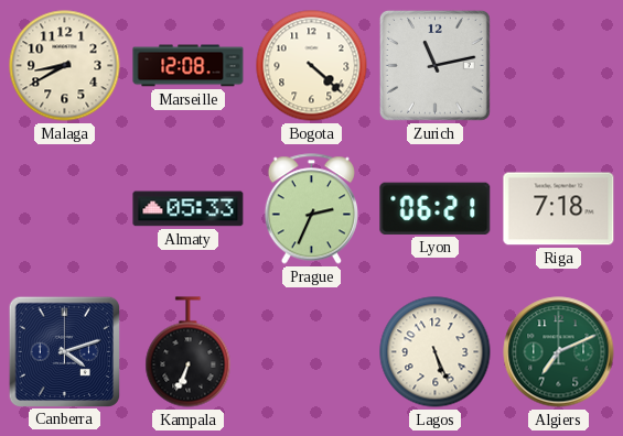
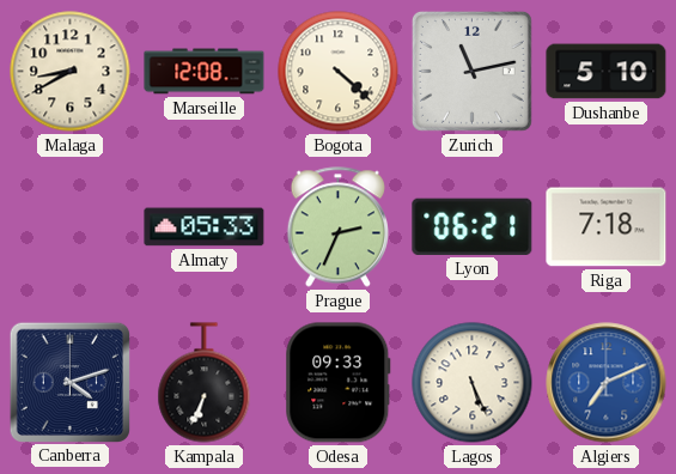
Dushanbe: none -> 5:10
Odesa: none -> 09:33
Algiers dial: green -> blue
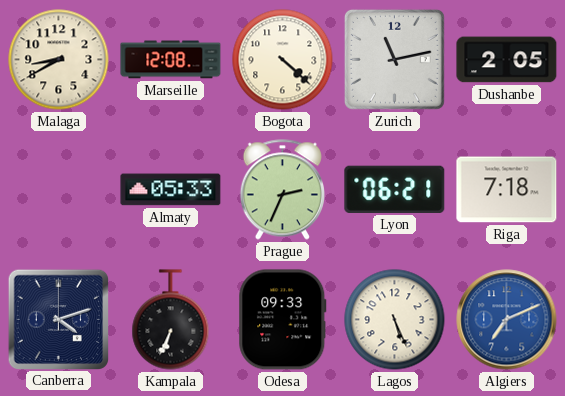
Dushanbe: 5:10 -> 2:05
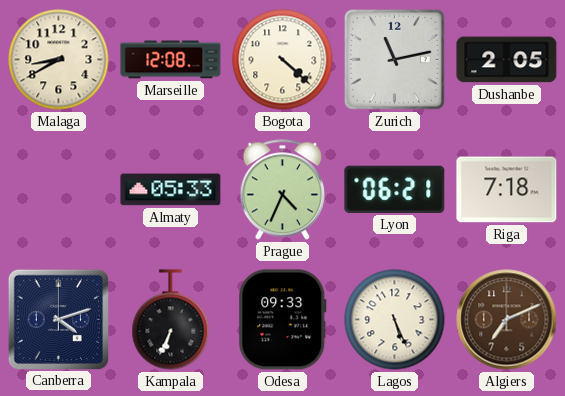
Prague: 2:34 -> 4:34
Algiers dial: blue -> brown
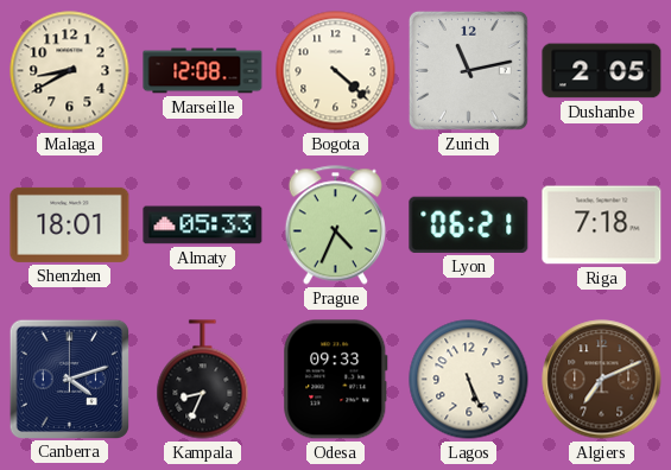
Shenzhen: none -> 18:01
Kampala: 6:34 -> 8:34
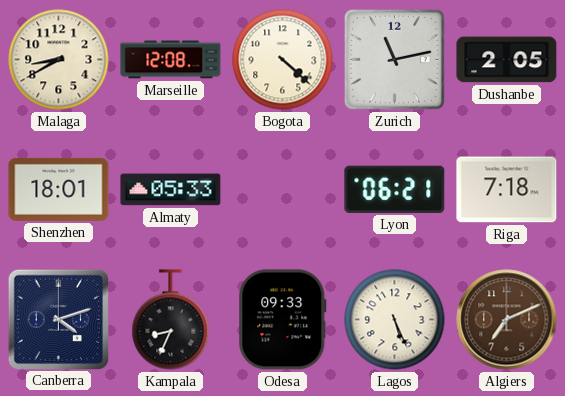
Prague: 4:34 -> none
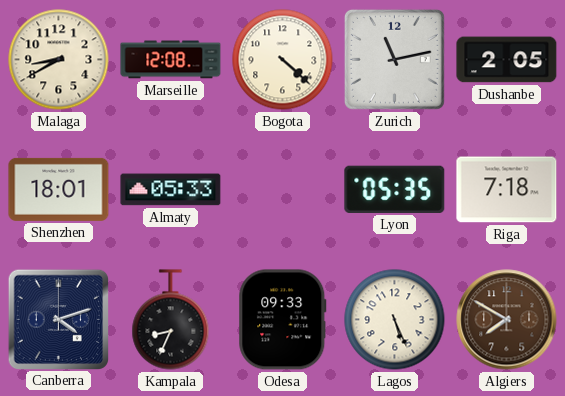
Lyon: 06:21 -> 05:35
Algiers: 7:11 -> 7:50
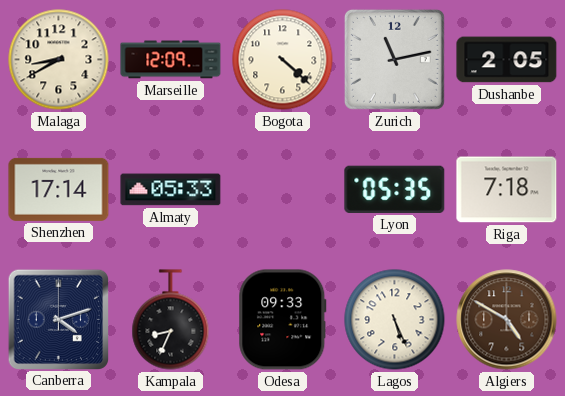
Marseille: 12:08 -> 12:09
Shenzhen: 18:01 -> 17:14
Algiers: 7:50 -> 4:50
